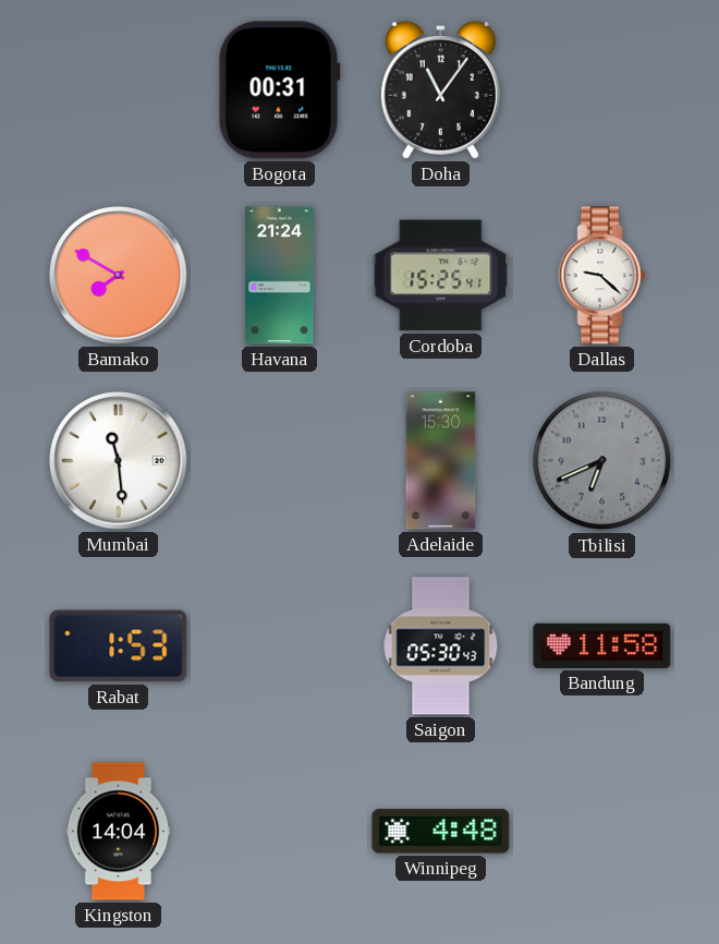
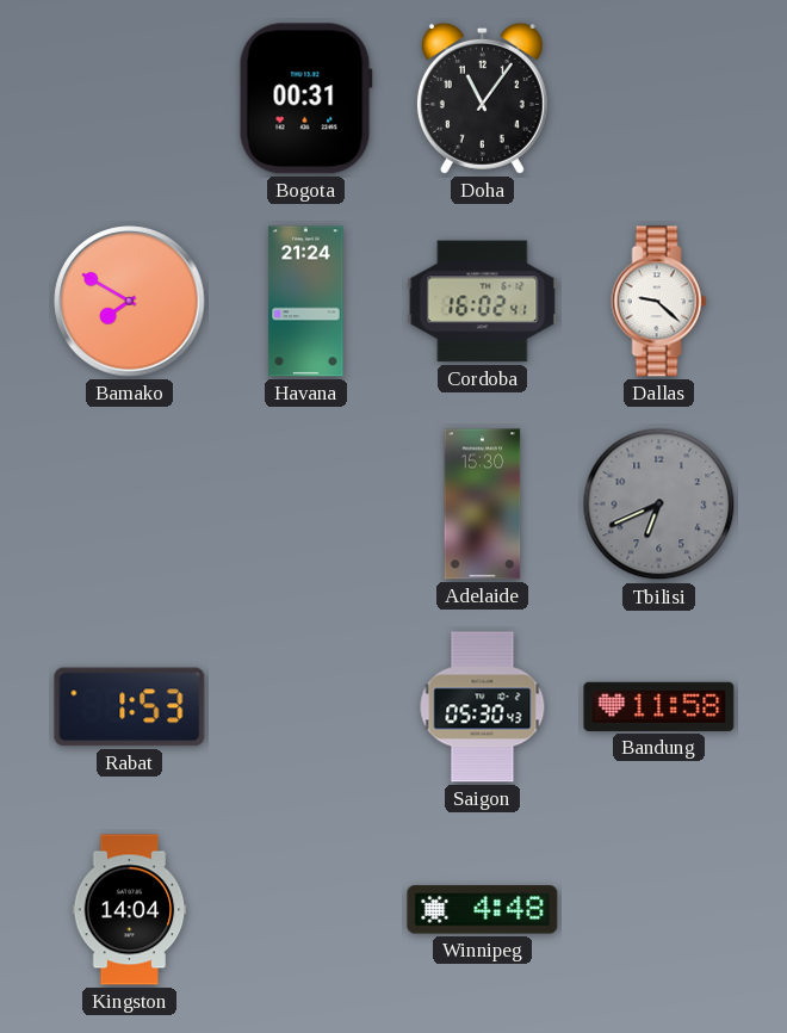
Cordoba: 15:25 -> 16:02
Mumbai: 11:29 -> none
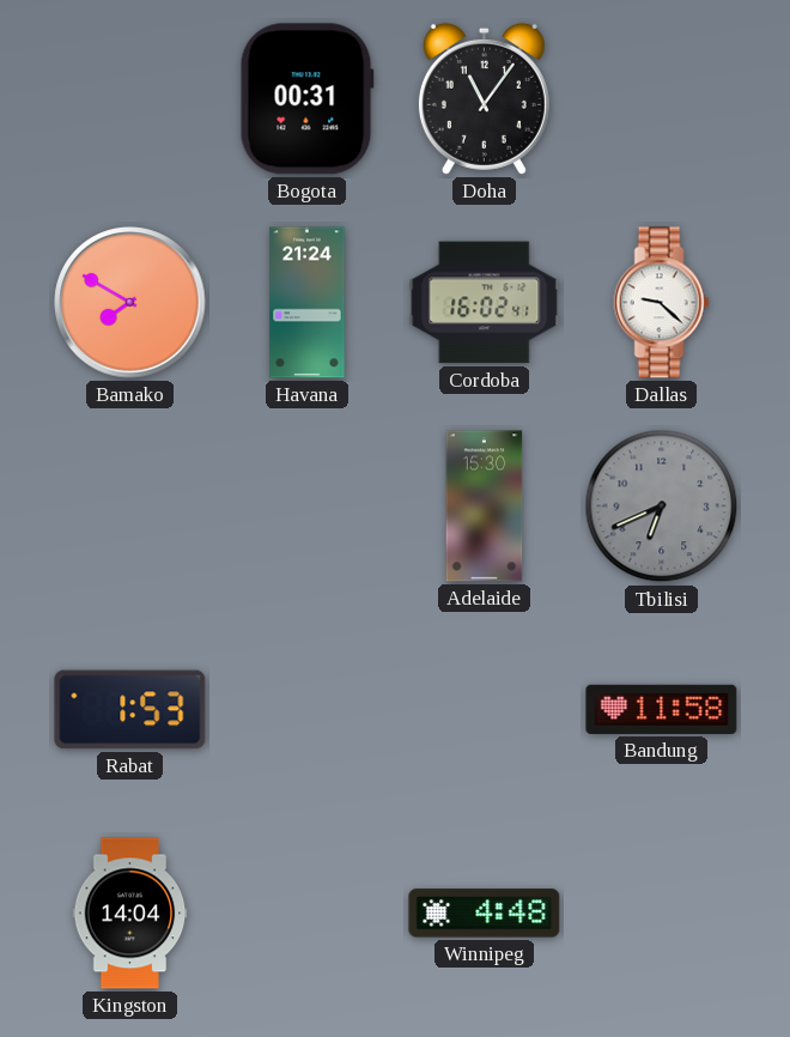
Saigon: 05:30 -> none
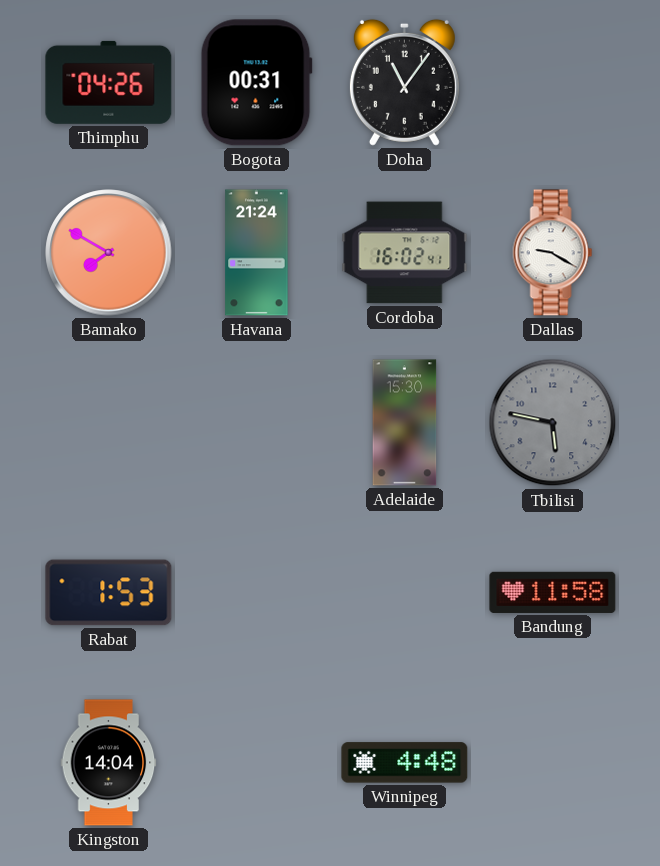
Thimphu: none -> 04:26
Dallas: 9:22 -> 9:20
Tbilisi: 6:41 -> 5:47
